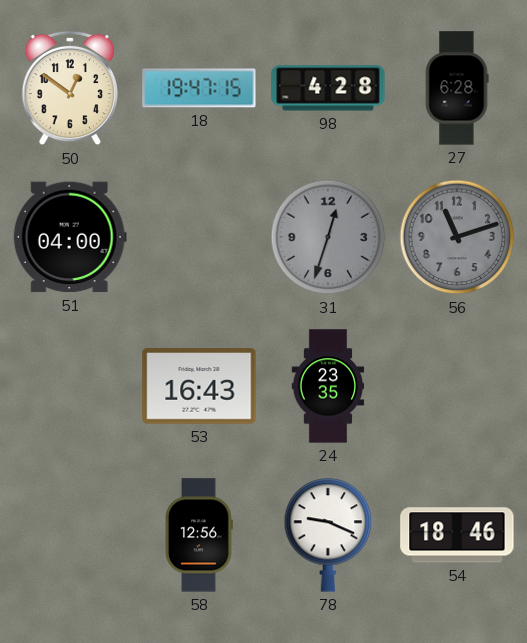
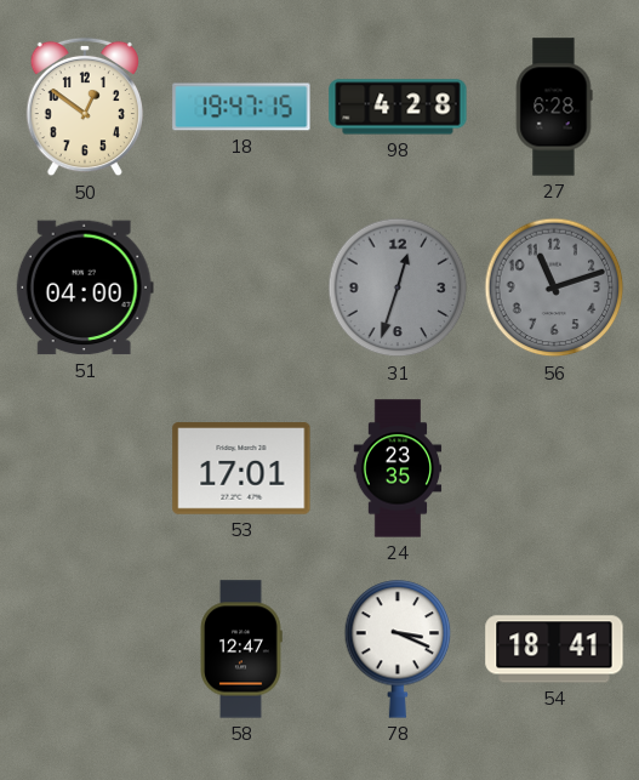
53: 16:43 -> 17:01
58: 12:56 -> 12:47
78: 9:19 -> 3:19
54: 18:46 -> 18:41
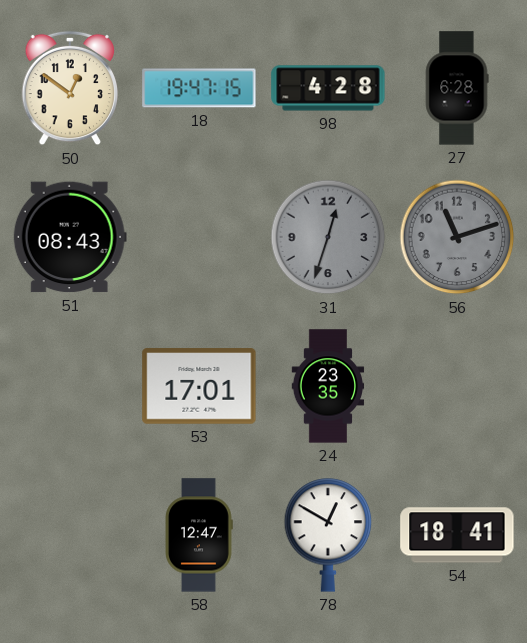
51: 04:00 -> 08:43
78: 3:19 -> 12:50
